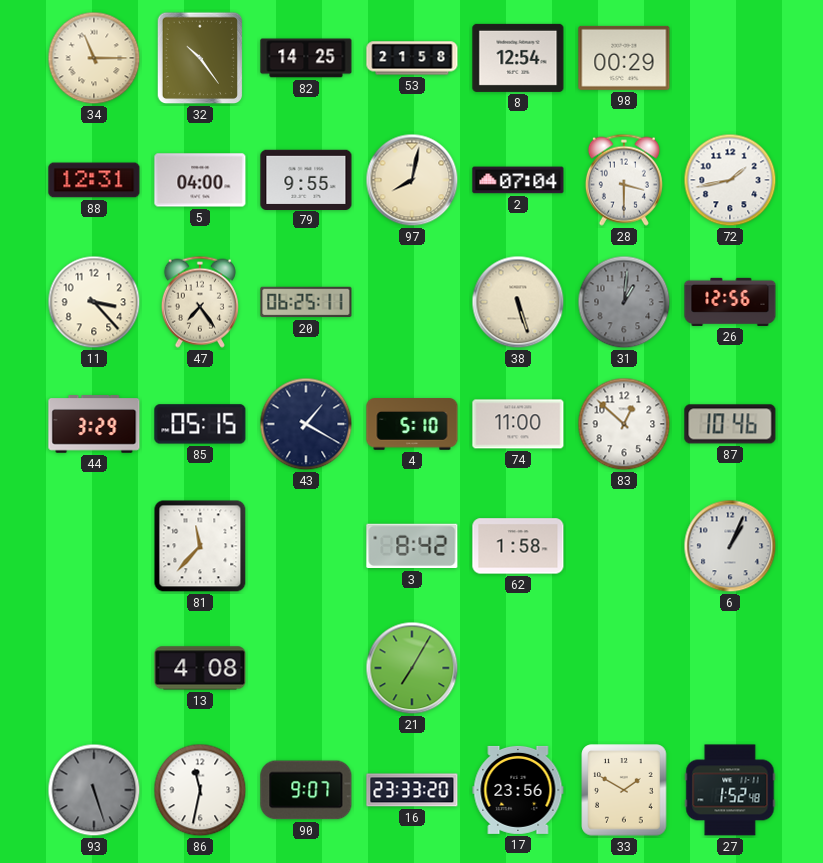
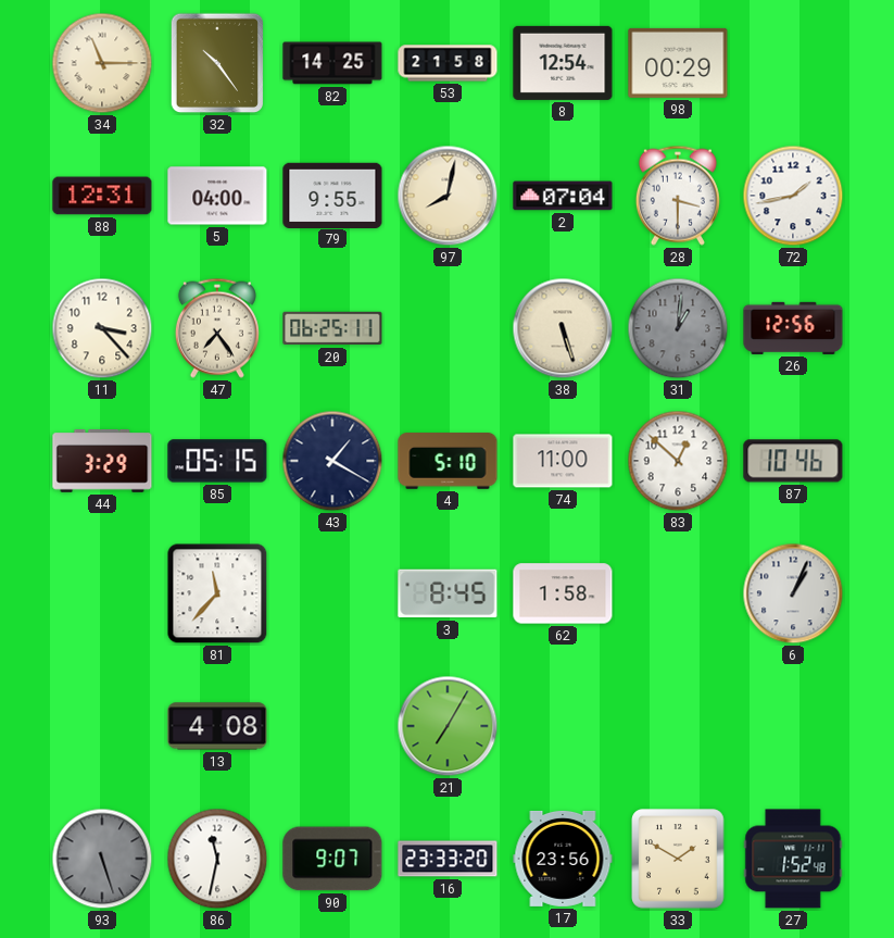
3: 8:42 -> 8:45
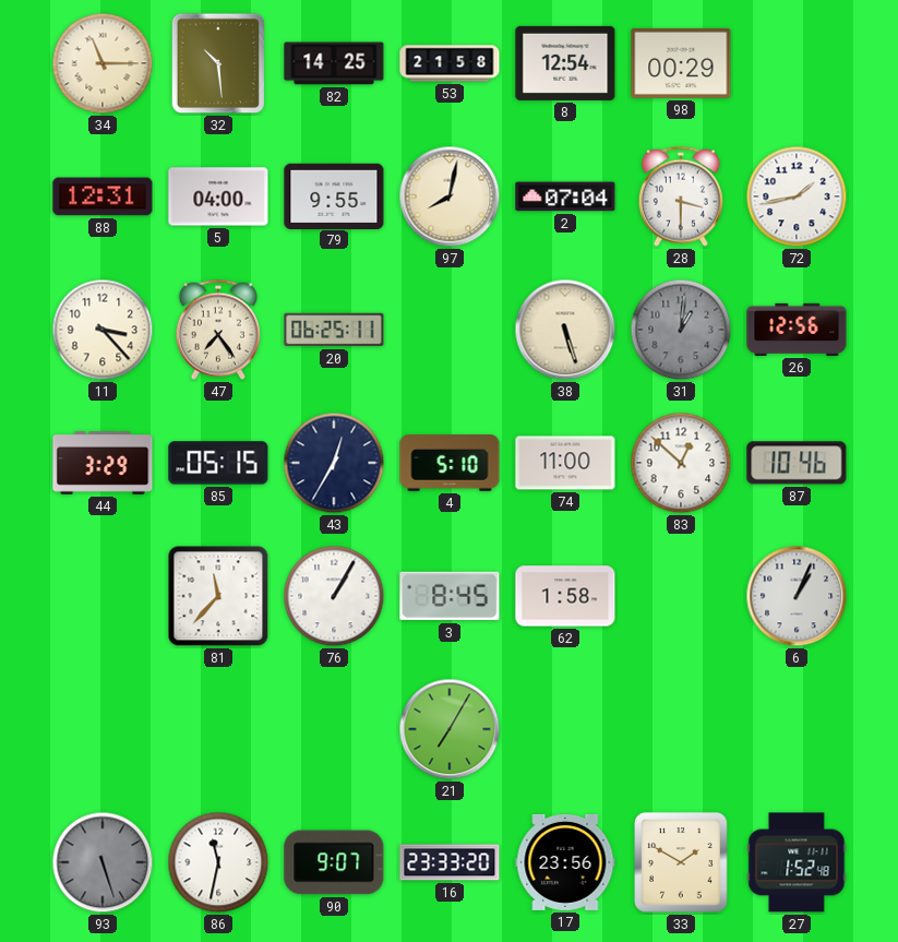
32: 10:24 -> 10:29
43: 1:20 -> 12:35
76: none -> 1:05
13: 4:08 -> none
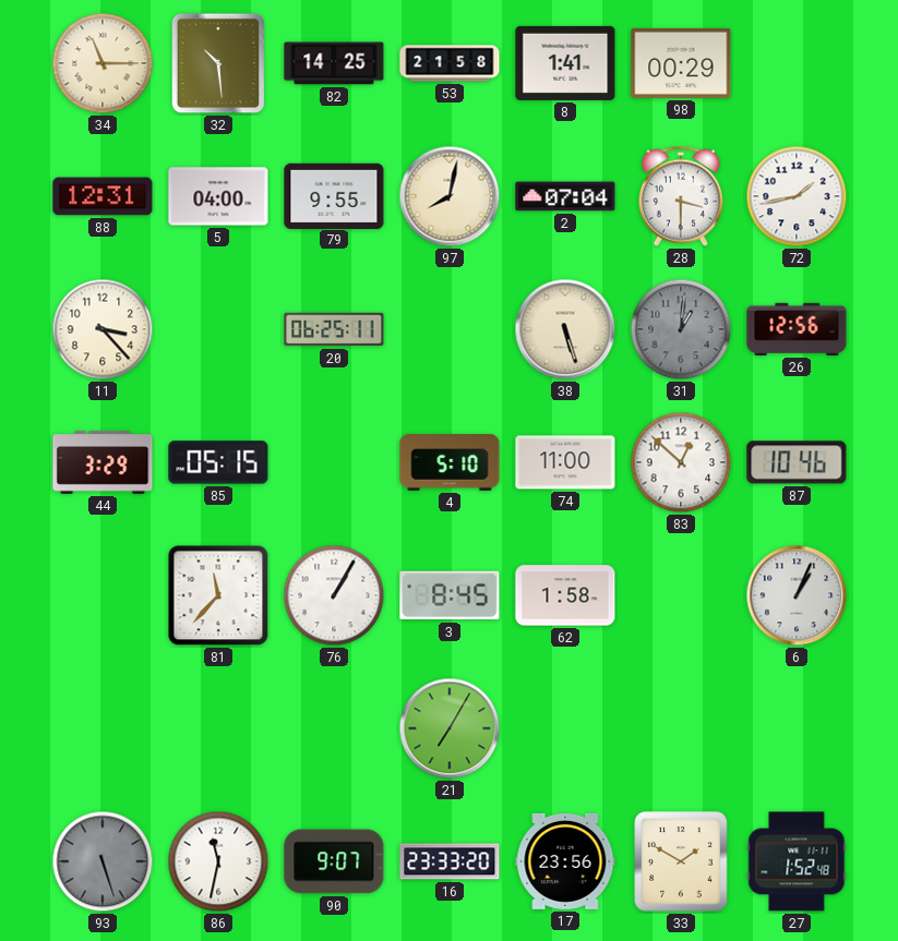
8: 12:54 -> 1:41
47: 7:24 -> none
43: 12:35 -> none
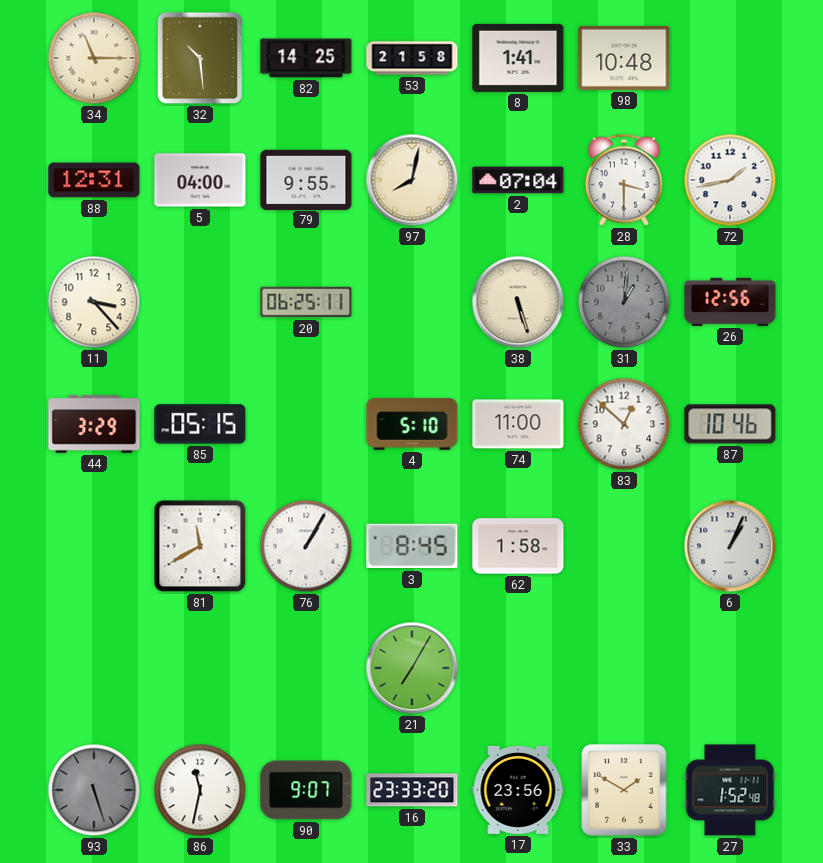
98: 00:29 -> 10:48
81: 11:37 -> 11:40
